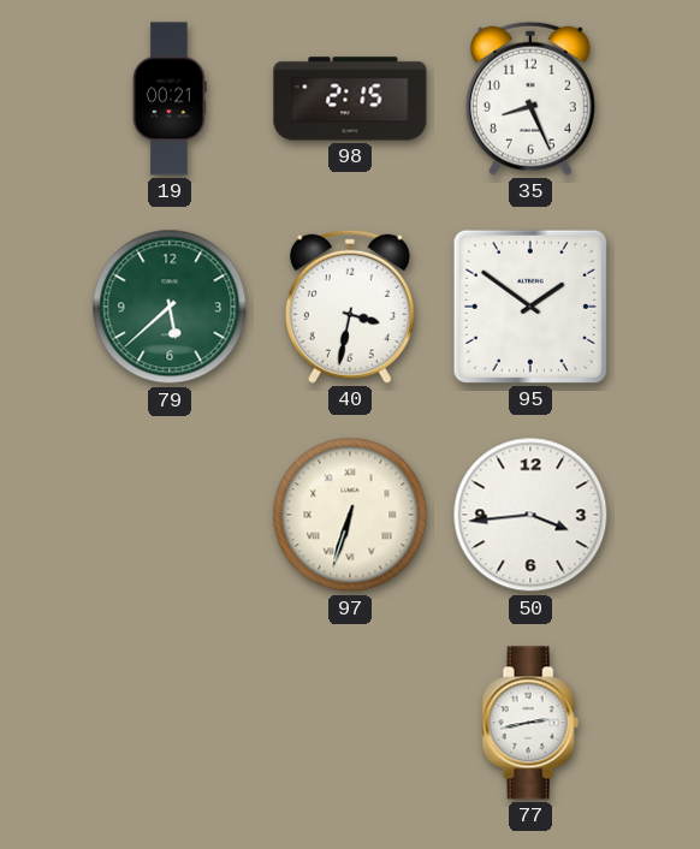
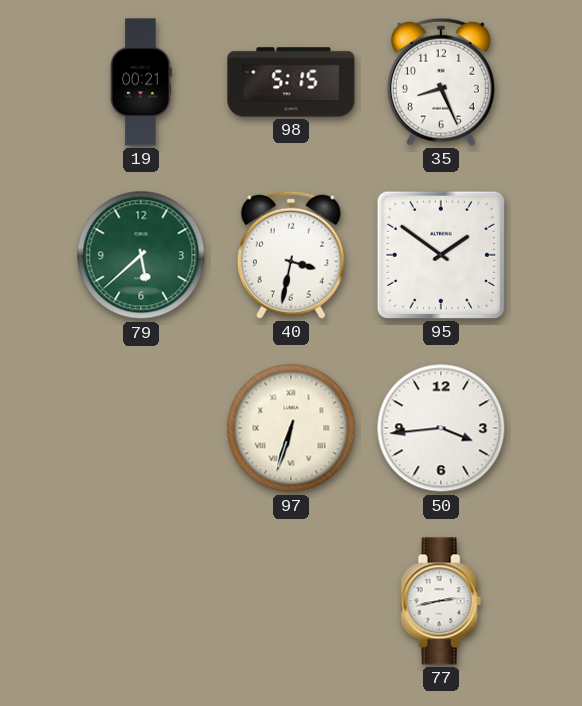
98: 2:15 -> 5:15
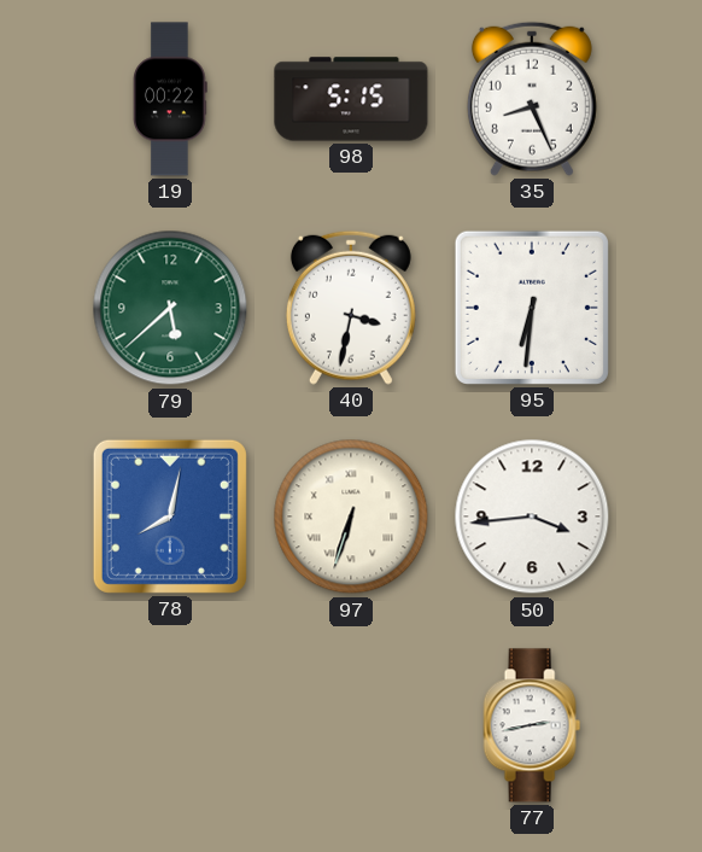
19: 00:21 -> 00:22
95: 1:51 -> 6:31
78: none -> 8:02
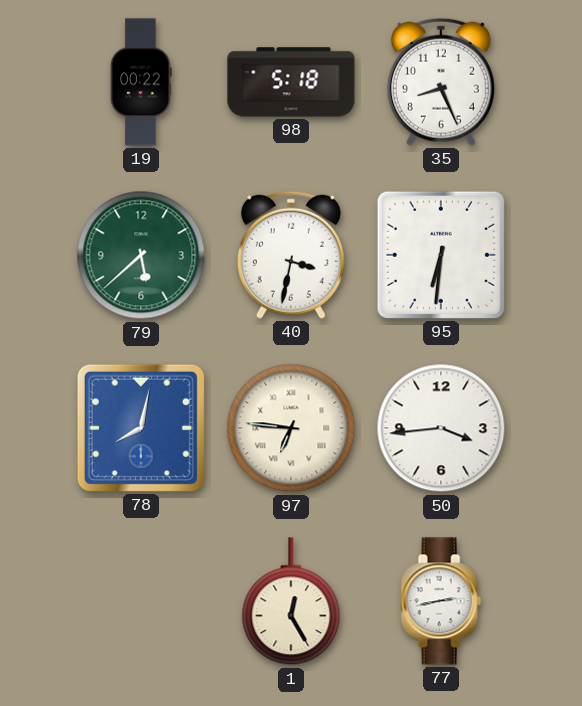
98: 5:15 -> 5:18
97: 6:33 -> 6:46
1: none -> 12:25
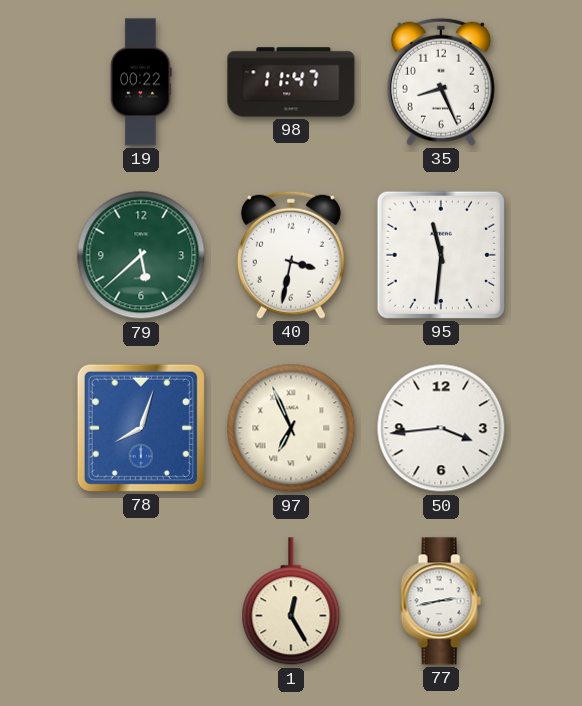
98: 5:18 -> 11:47
95: 6:31 -> 11:31
78: 8:02 -> 8:03
97: 6:46 -> 6:56
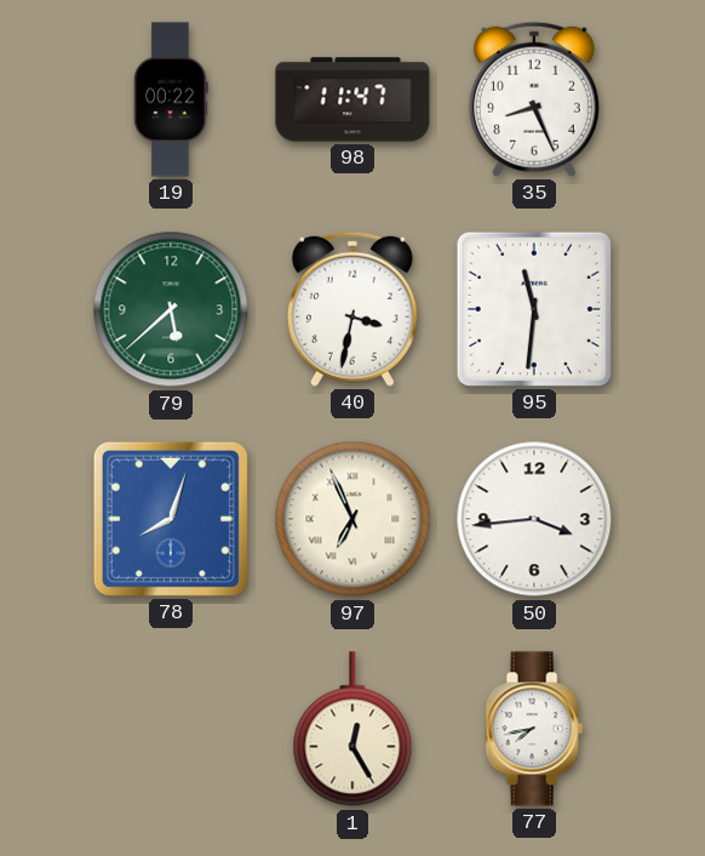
77: 2:43 -> 7:43
